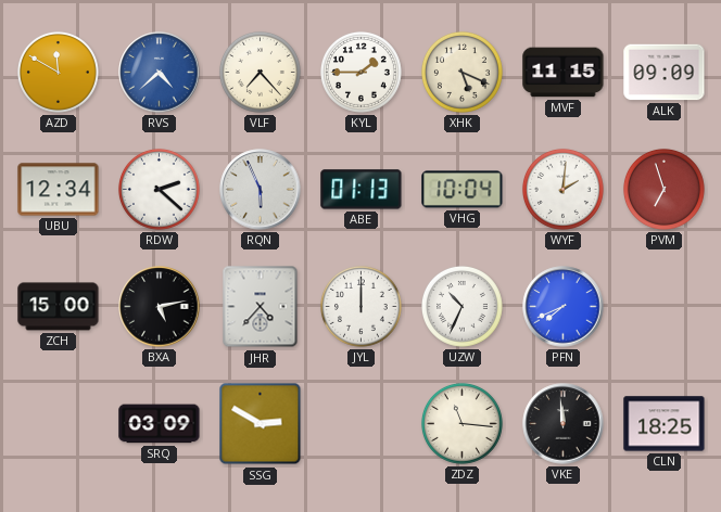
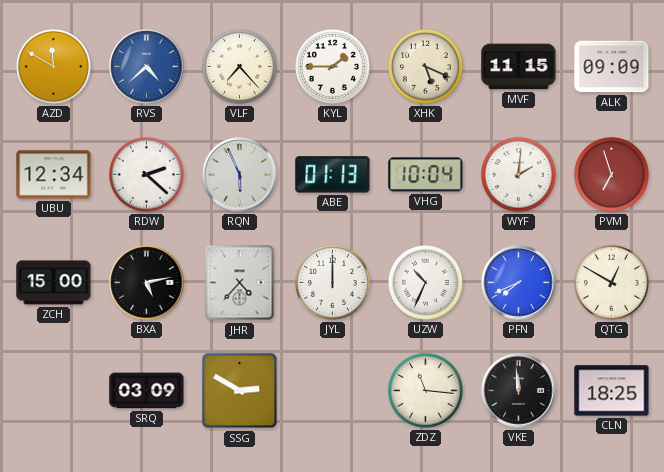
QTG: none -> 12:50
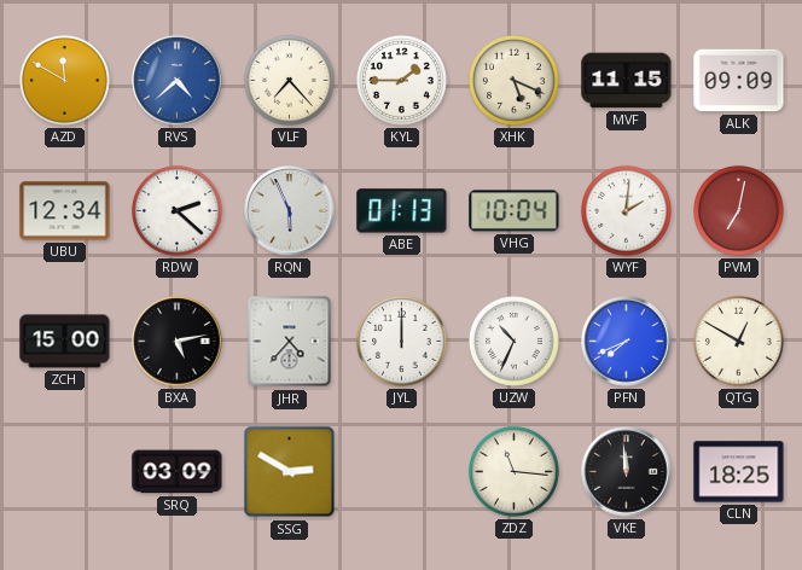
PVM: 6:57 -> 7:02
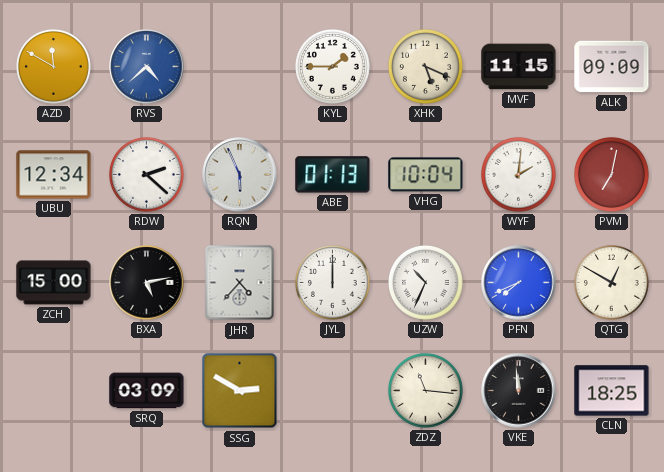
VLF: 7:23 -> none
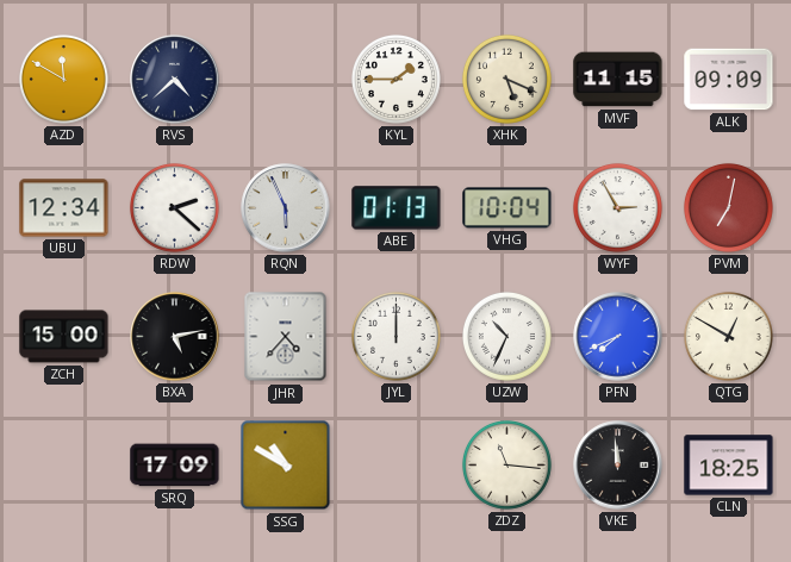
RVS dial: blue -> navy
WYF: 2:01 -> 2:55
SRQ: 03:09 -> 17:09
SSG: 2:50 -> 10:50
